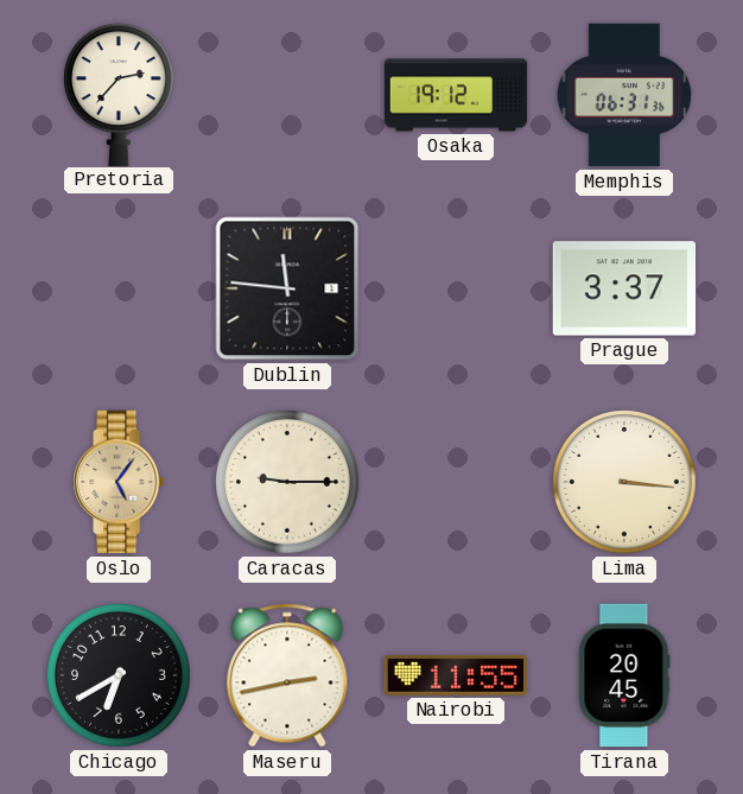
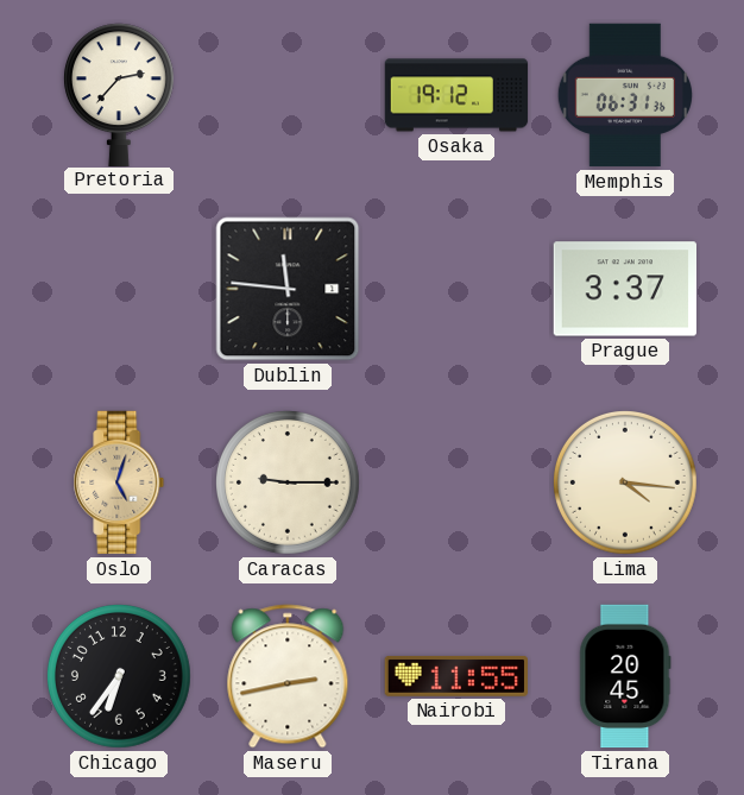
Oslo: 5:06 -> 5:03
Lima: 3:16 -> 4:16
Chicago: 6:40 -> 6:36
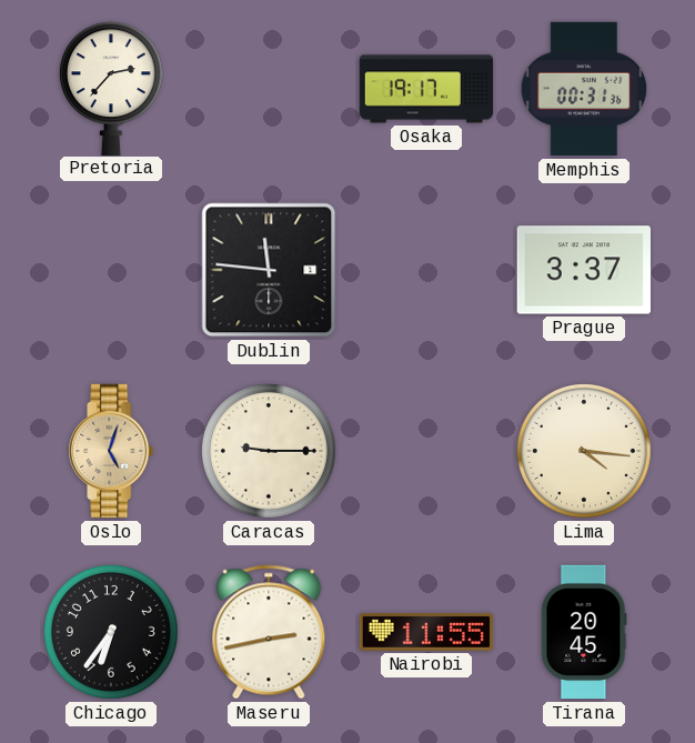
Osaka: 19:12 -> 19:17
Memphis: 06:31 -> 00:31
